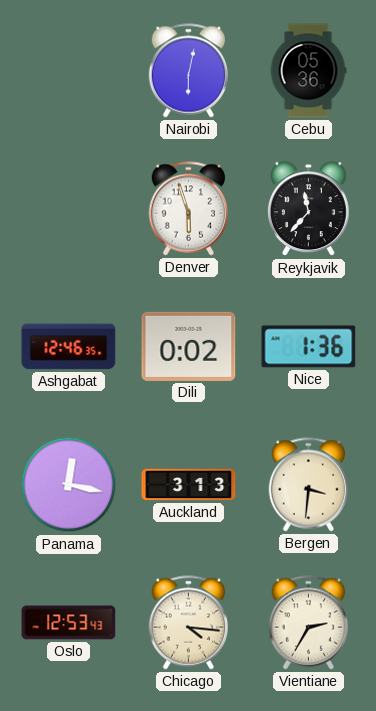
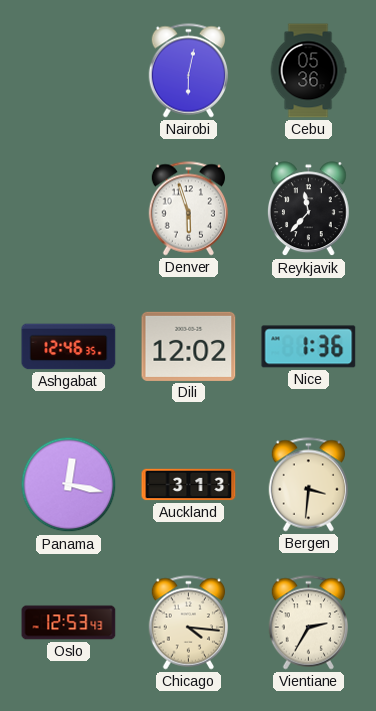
Dili: 0:02 -> 12:02
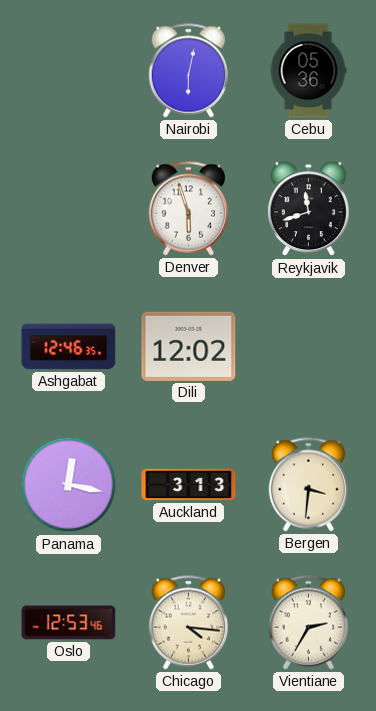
Reykjavik: 11:37 -> 11:42
Nice: 1:36 -> none
Oslo: 12:53:43 -> 12:53:46
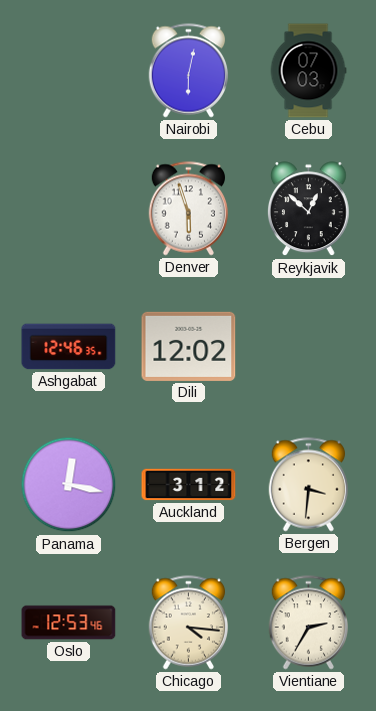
Cebu: 05:36 -> 07:03
Reykjavik: 11:42 -> 12:52
Auckland: 3:13 -> 3:12
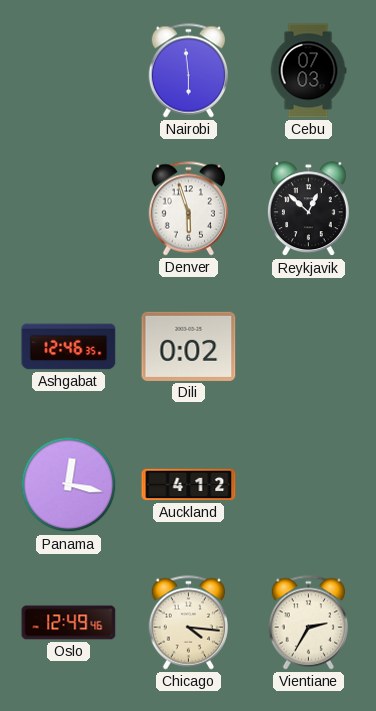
Nairobi: 6:02 -> 5:59
Dili: 12:02 -> 0:02
Auckland: 3:12 -> 4:12
Bergen: 3:31 -> none
Oslo: 12:53 -> 12:49
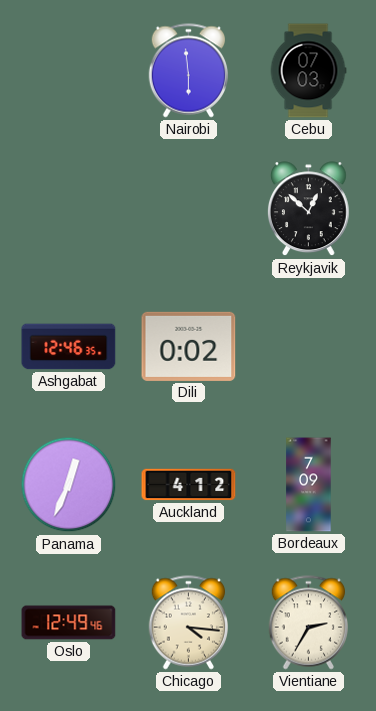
Denver: 5:57 -> none
Panama: 12:17 -> 12:34
Bordeaux: none -> 7:09
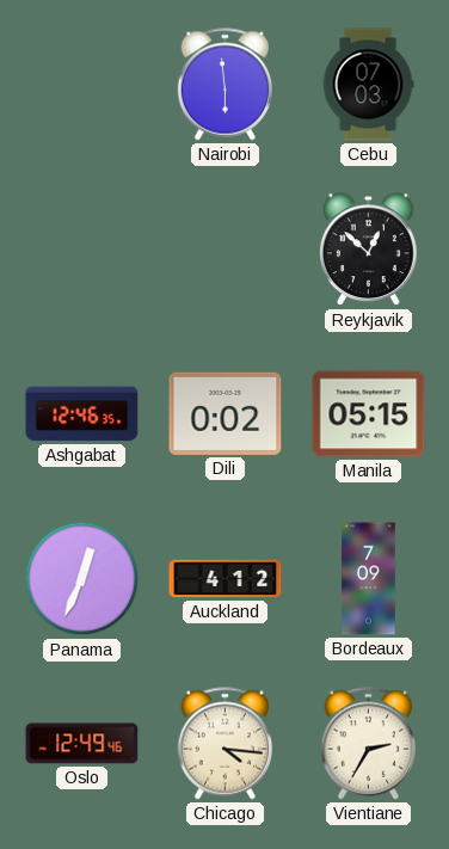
Manila: none -> 05:15
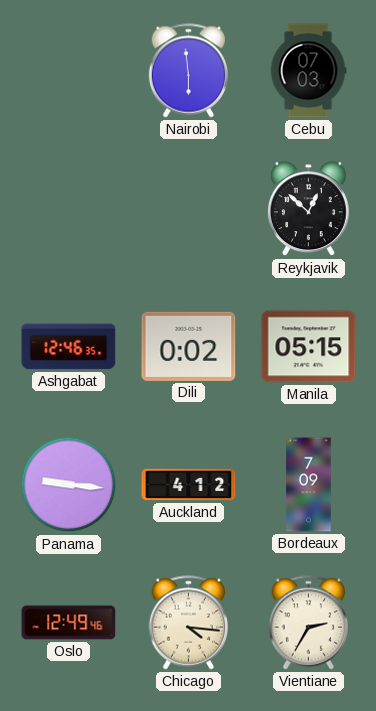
Panama: 12:34 -> 9:16
